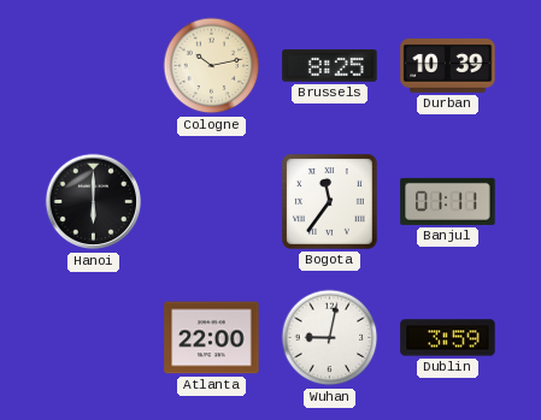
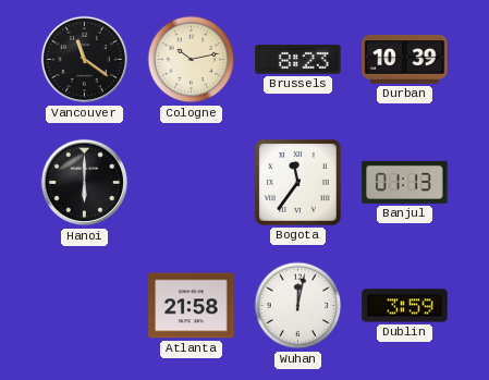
Vancouver: none -> 11:21
Brussels: 8:25 -> 8:23
Banjul: 01:11 -> 01:13
Atlanta: 22:00 -> 21:58
Wuhan: 9:02 -> 12:02
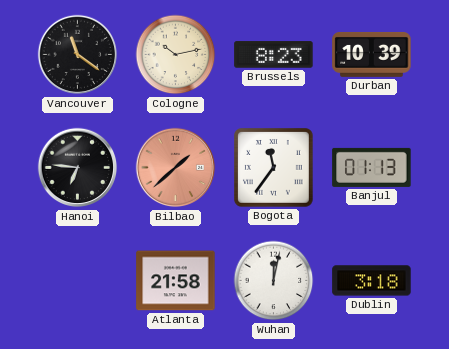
Hanoi: 6:00 -> 6:46
Bilbao: none -> 1:38
Dublin: 3:59 -> 3:18
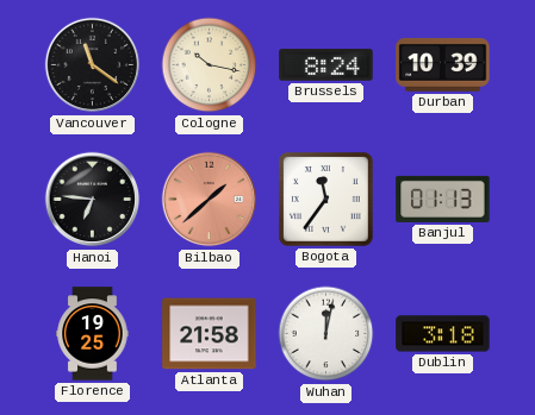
Cologne: 10:13 -> 10:17
Brussels: 8:23 -> 8:24
Florence: none -> 19:25
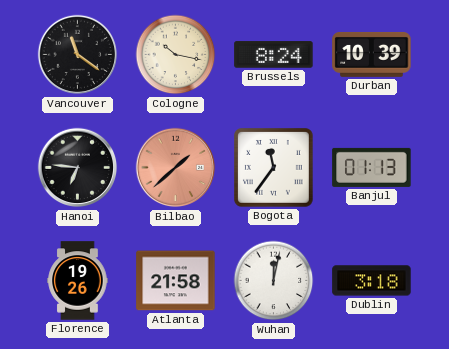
Florence: 19:25 -> 19:26
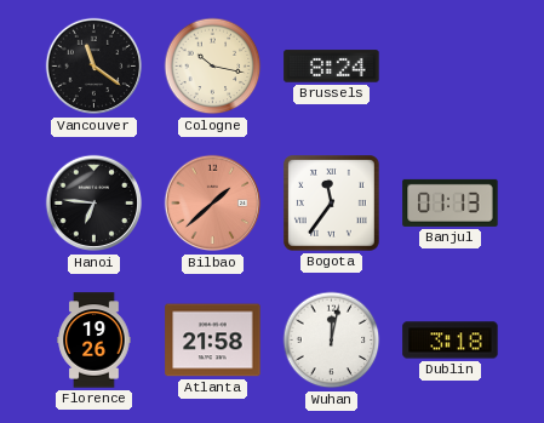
Durban: 10:39 -> none
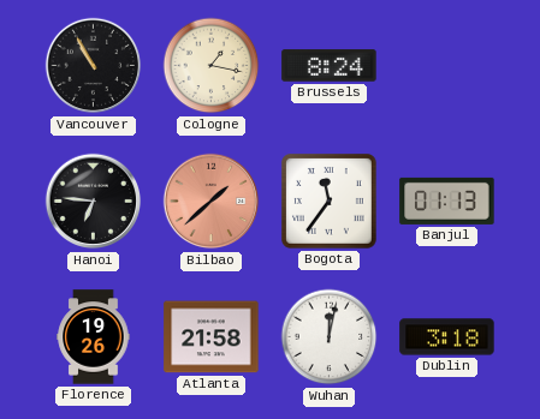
Vancouver: 11:21 -> 10:55
Cologne: 10:17 -> 1:17
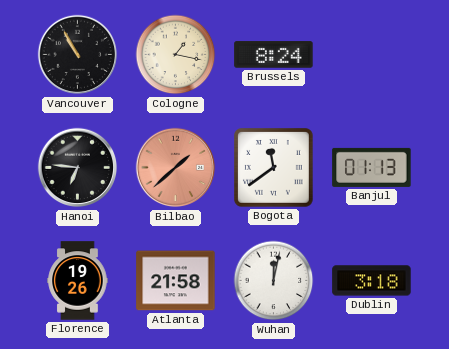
Bogota: 11:36 -> 11:39
